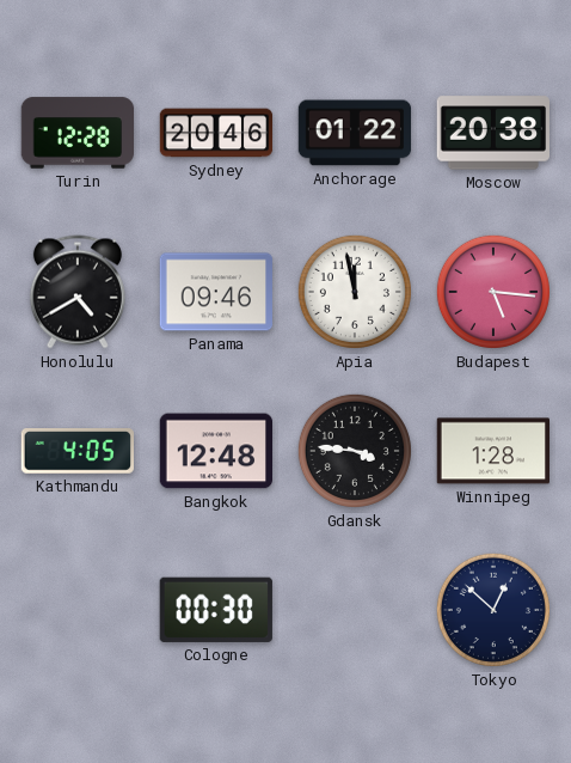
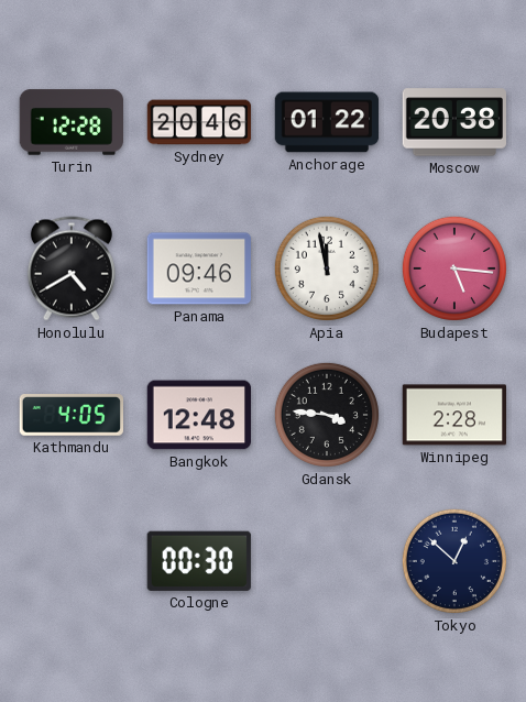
Winnipeg: 1:28 -> 2:28
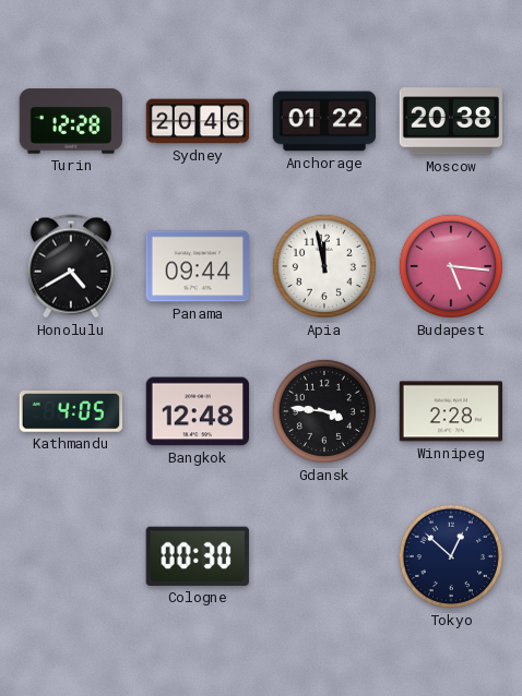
Panama: 09:46 -> 09:44
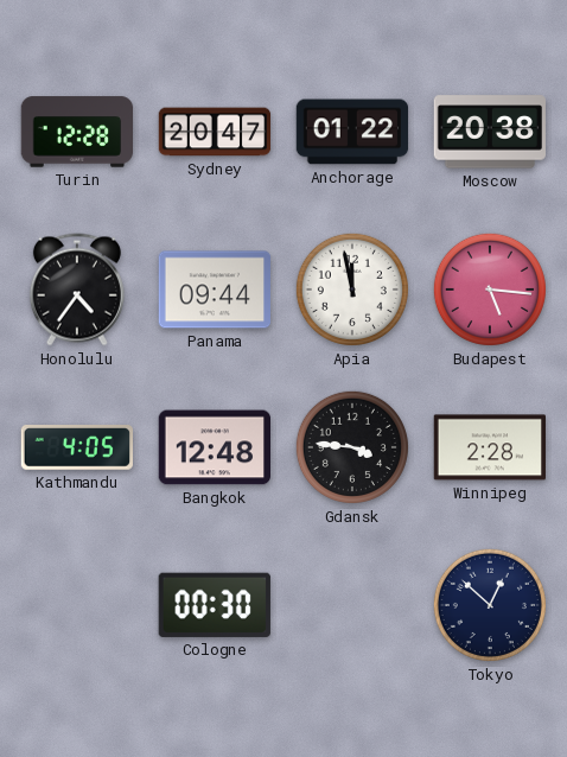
Sydney: 20:46 -> 20:47
Honolulu: 4:40 -> 4:36
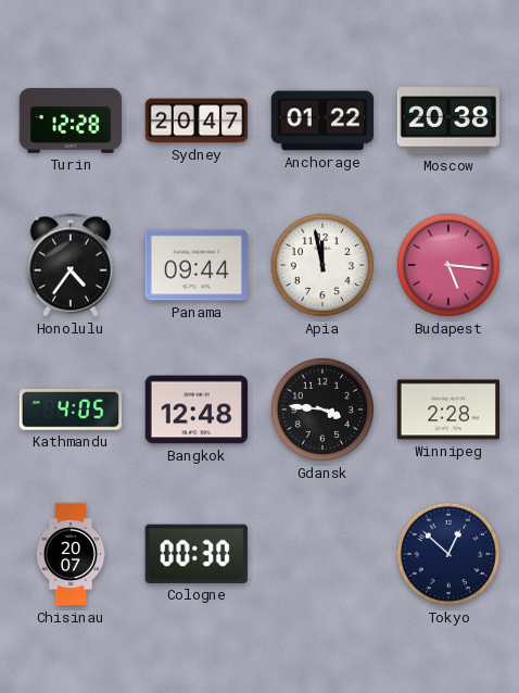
Chisinau: none -> 20:07
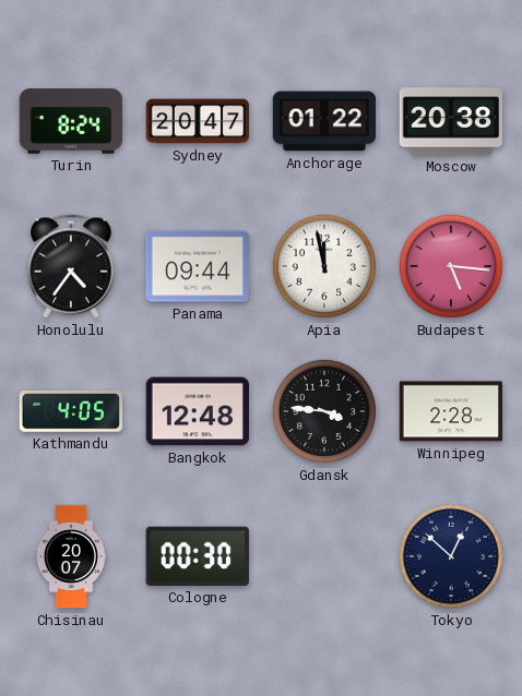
Turin: 12:28 -> 8:24
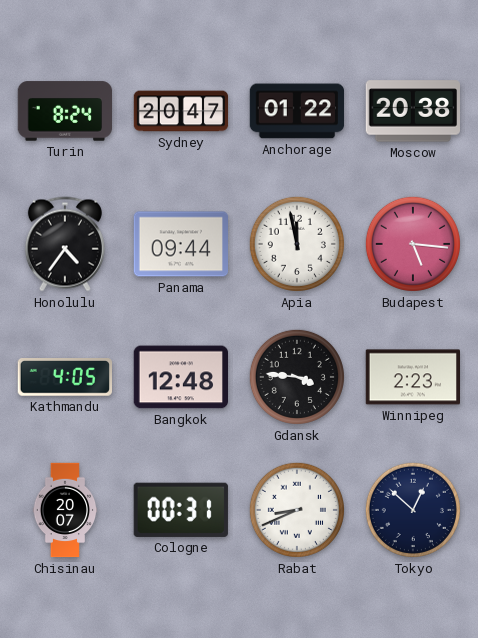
Winnipeg: 2:28 -> 2:23
Cologne: 00:30 -> 00:31
Rabat: none -> 8:41
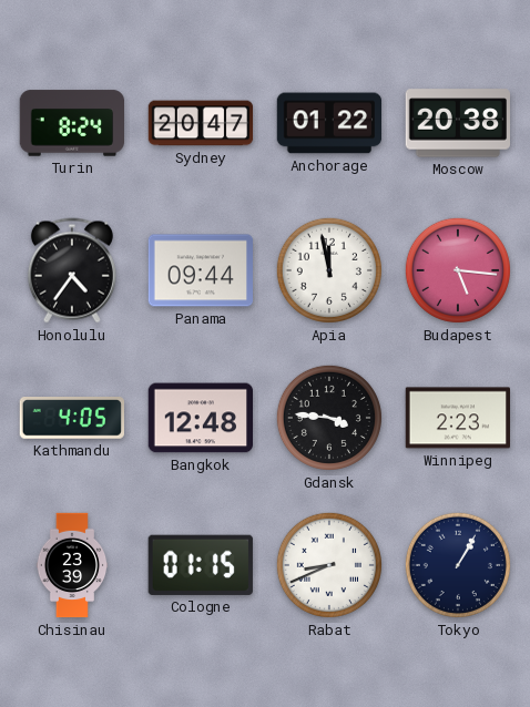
Chisinau: 20:07 -> 23:39
Cologne: 00:31 -> 01:15
Tokyo: 12:52 -> 1:05
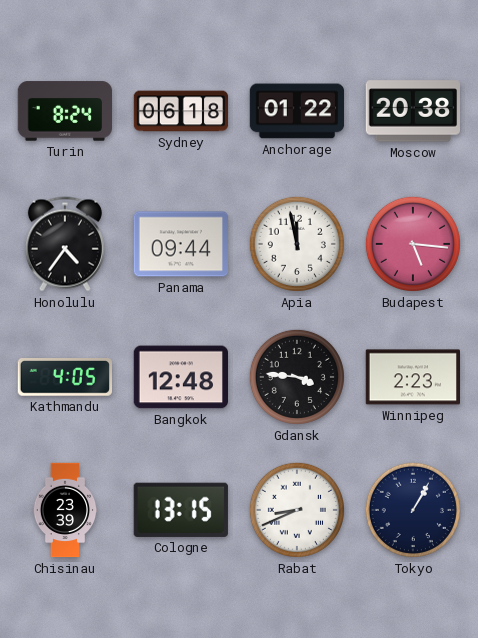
Sydney: 20:47 -> 06:18
Cologne: 01:15 -> 13:15
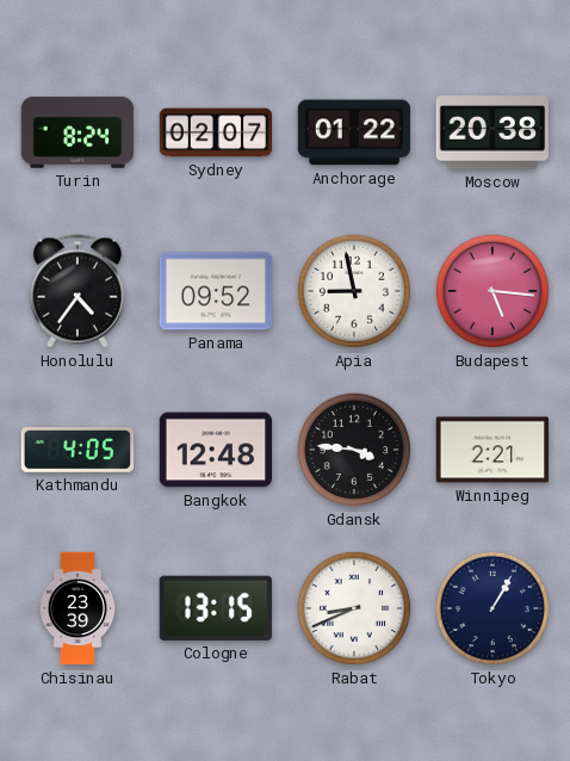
Sydney: 06:18 -> 02:07
Panama: 09:44 -> 09:52
Apia: 11:58 -> 8:58
Winnipeg: 2:23 -> 2:21
